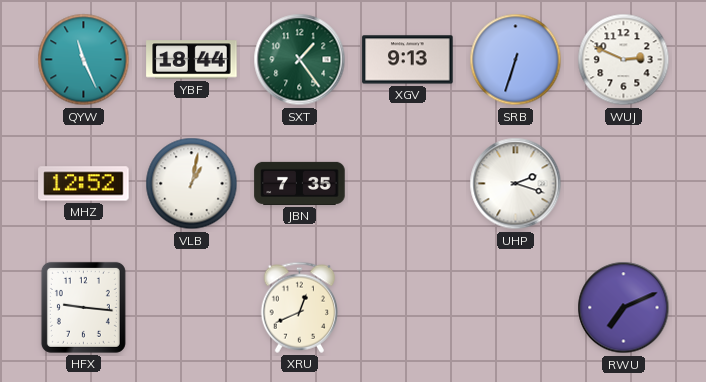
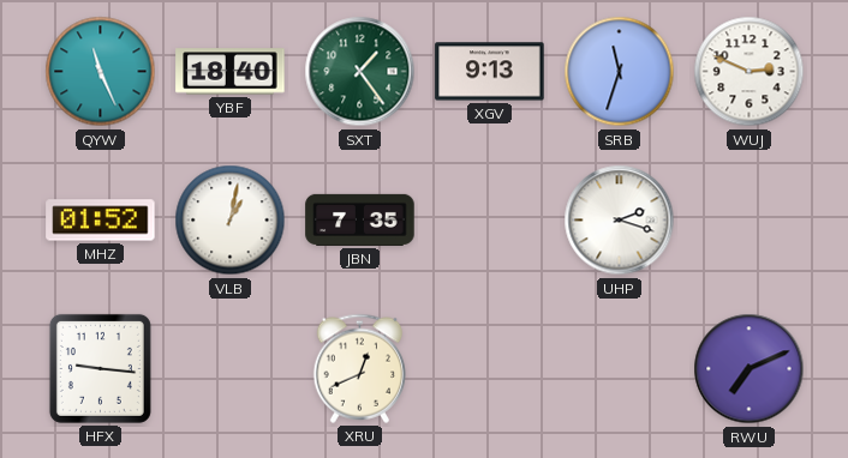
YBF: 18:44 -> 18:40
SRB: 6:33 -> 11:33
MHZ: 12:52 -> 01:52
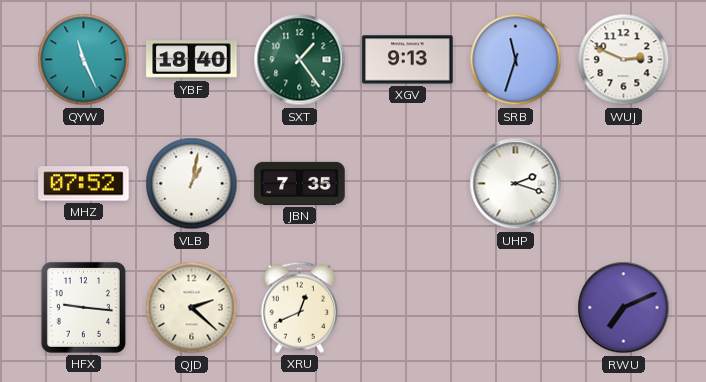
MHZ: 01:52 -> 07:52
QJD: none -> 2:22
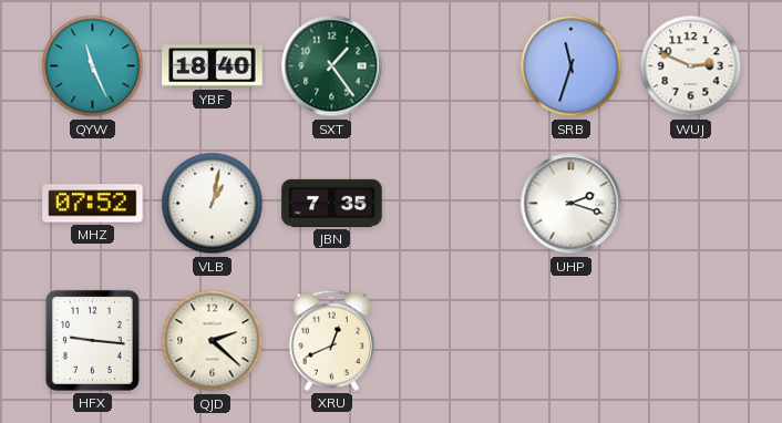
XGV: 9:13 -> none
RWU: 7:11 -> none
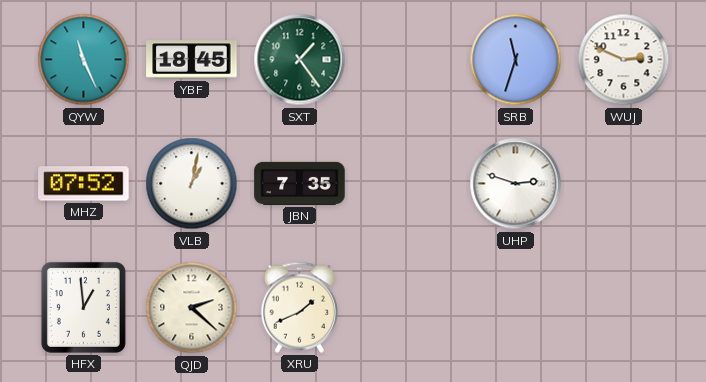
YBF: 18:40 -> 18:45
UHP: 2:18 -> 2:48
HFX: 9:16 -> 12:59
XRU: 12:41 -> 1:41
